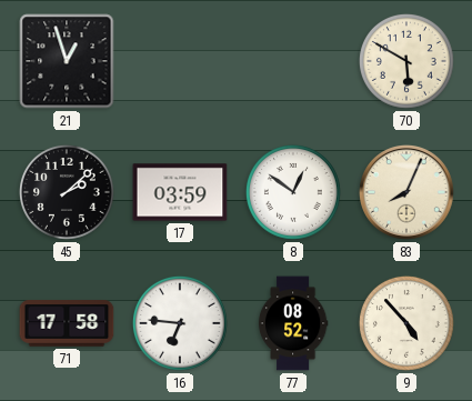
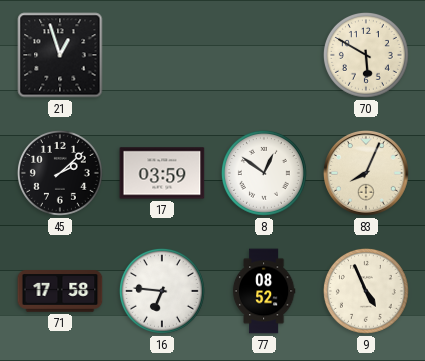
9: 4:53 -> 4:56
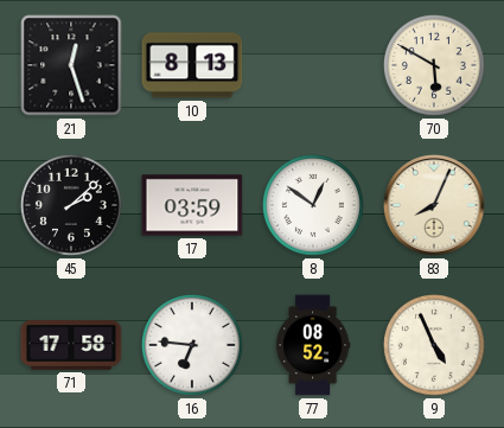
21: 12:57 -> 12:27
10: none -> 8:13
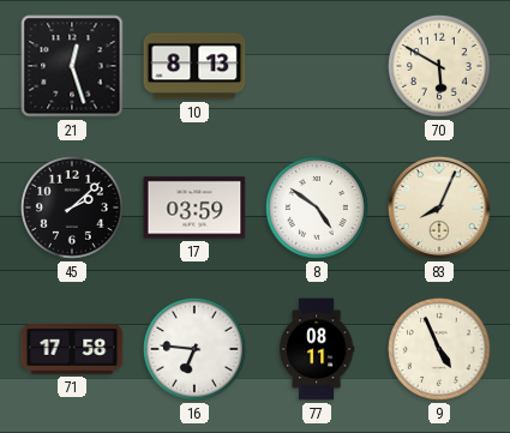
8: 12:51 -> 4:51
77: 08:52 -> 08:11
